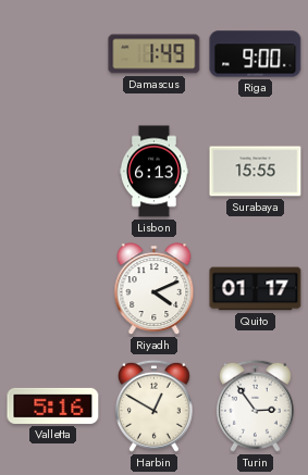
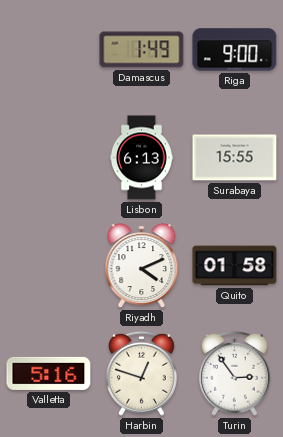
Quito: 01:17 -> 01:58
Harbin: 12:50 -> 12:48
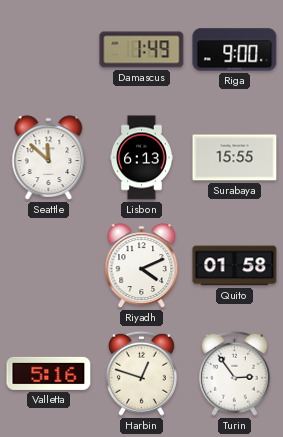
Seattle: none -> 11:52
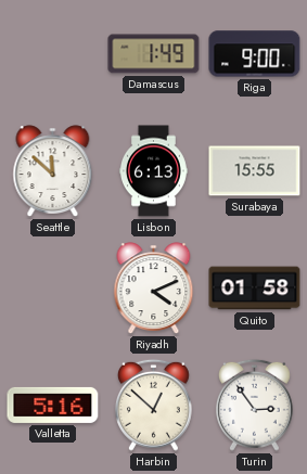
Harbin: 12:48 -> 12:52
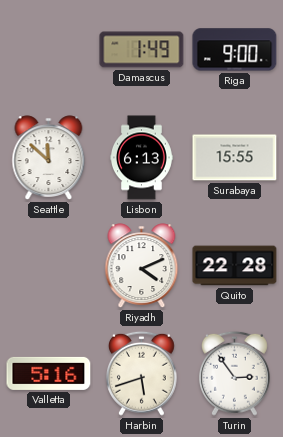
Quito: 01:58 -> 22:28
Harbin: 12:52 -> 5:42
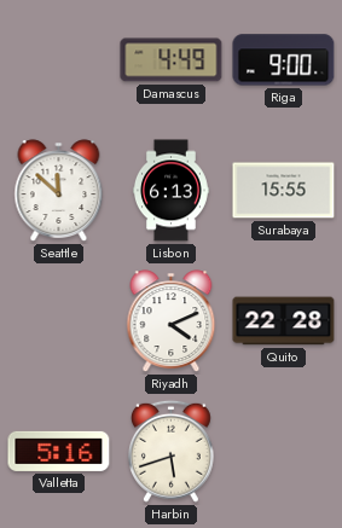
Damascus: 1:49 -> 4:49
Turin: 2:54 -> none
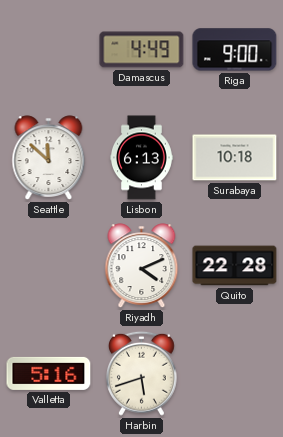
Surabaya: 15:55 -> 10:18
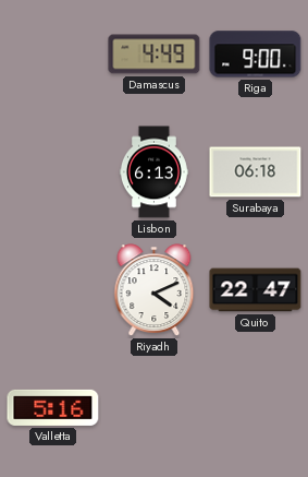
Seattle: 11:52 -> none
Surabaya: 10:18 -> 06:18
Quito: 22:28 -> 22:47
Harbin: 5:42 -> none
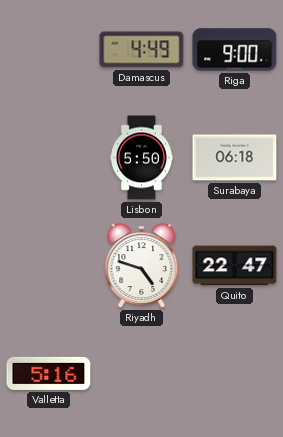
Lisbon: 6:13 -> 5:50
Riyadh: 4:11 -> 4:48
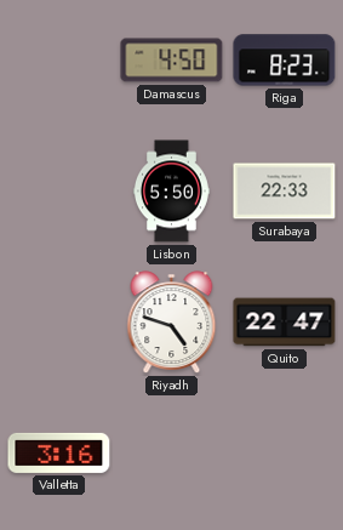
Damascus: 4:49 -> 4:50
Riga: 9:00 -> 8:23
Surabaya: 06:18 -> 22:33
Valletta: 5:16 -> 3:16
